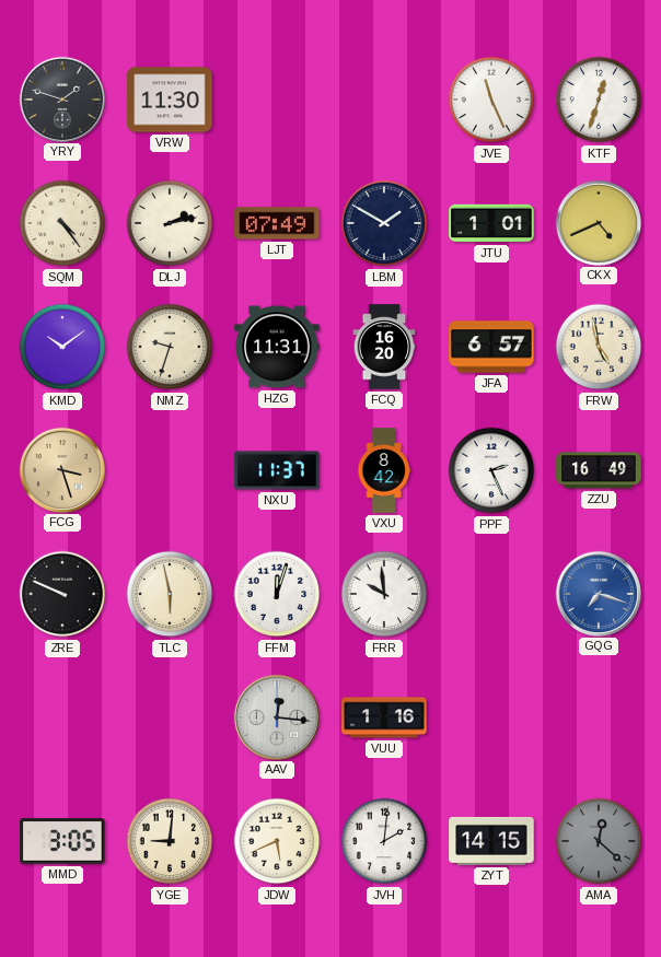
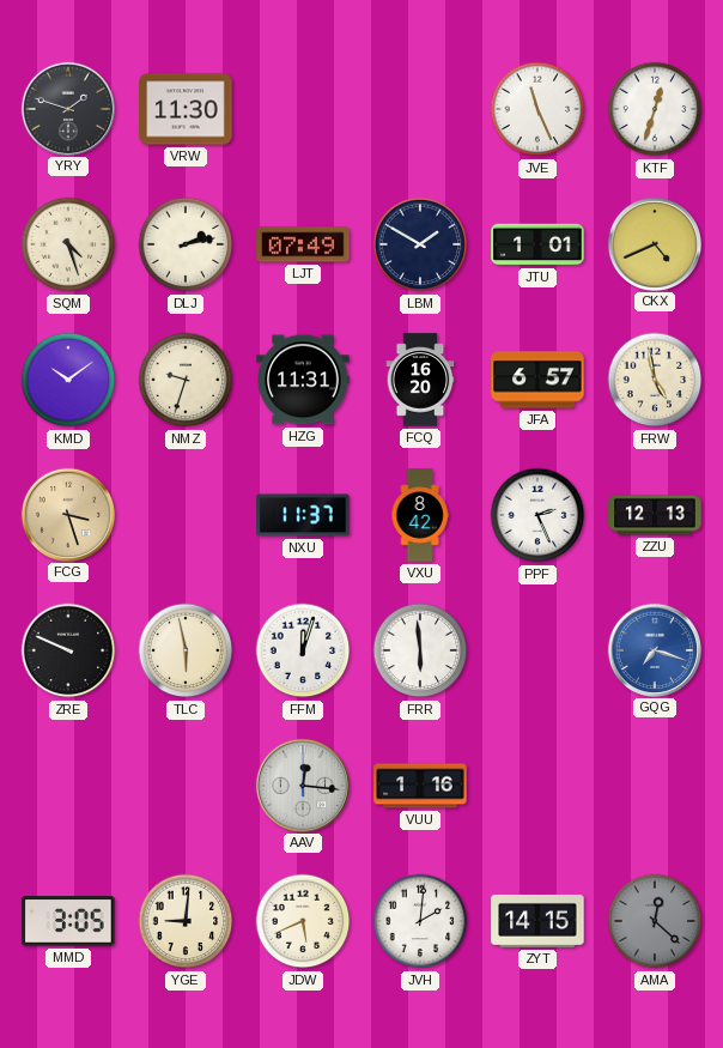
SQM: 4:24 -> 4:27
ZZU: 16:49 -> 12:13
FRR: 9:59 -> 5:59
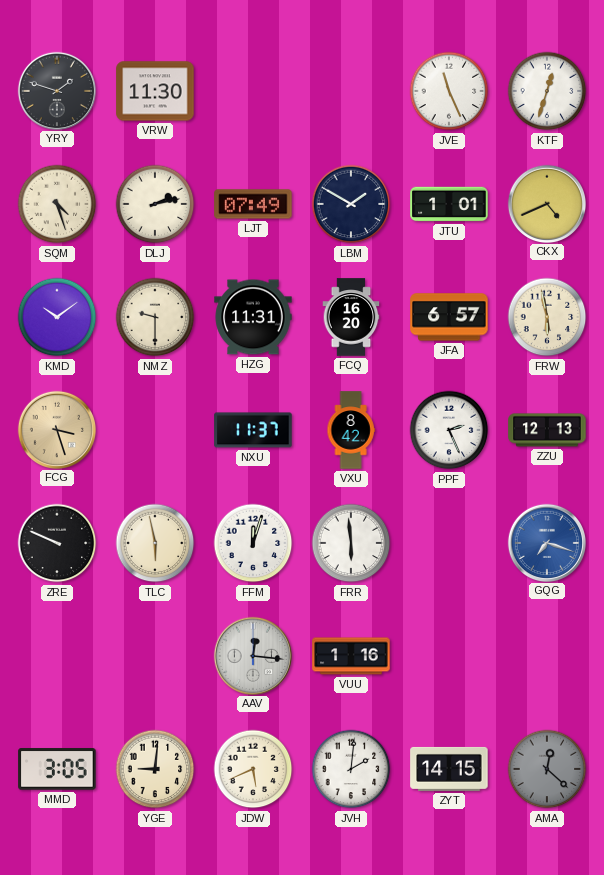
NMZ: 9:33 -> 9:30
FRW: 4:58 -> 5:58
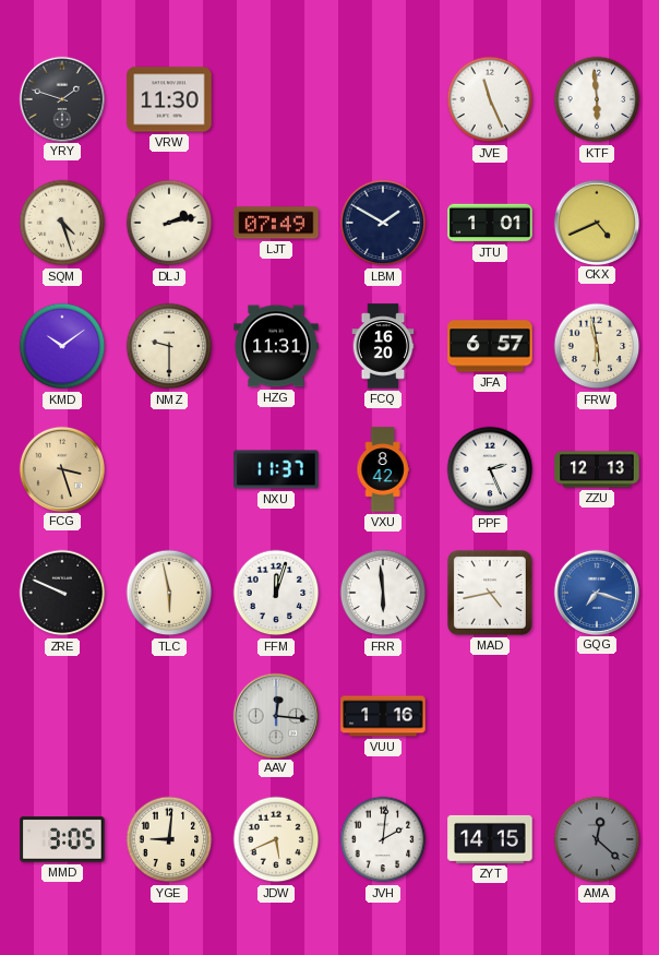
KTF: 12:33 -> 5:59
MAD: none -> 4:43
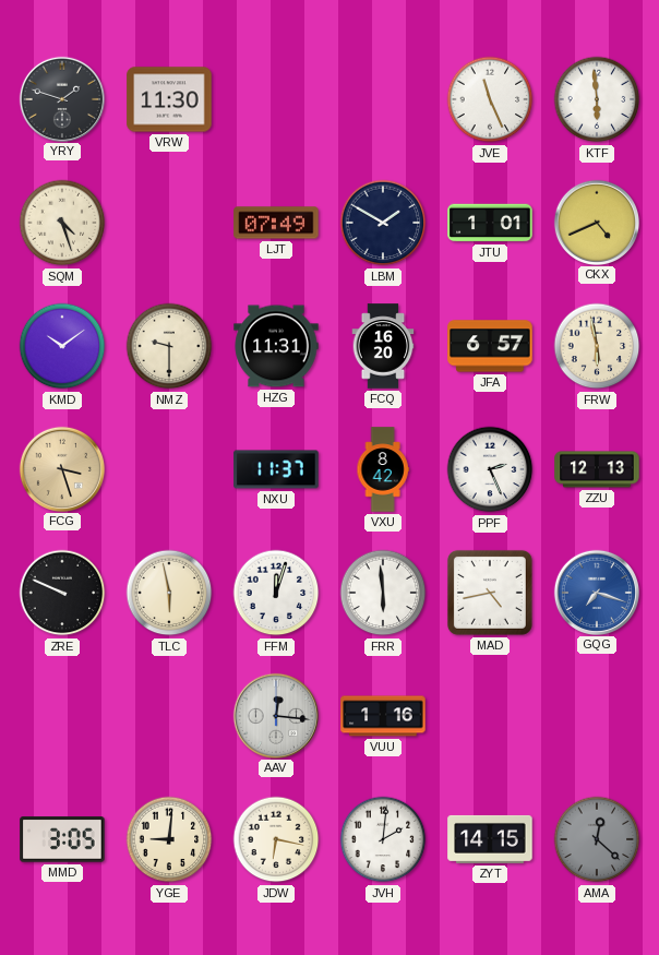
DLJ: 2:13 -> none
JDW: 5:41 -> 6:17
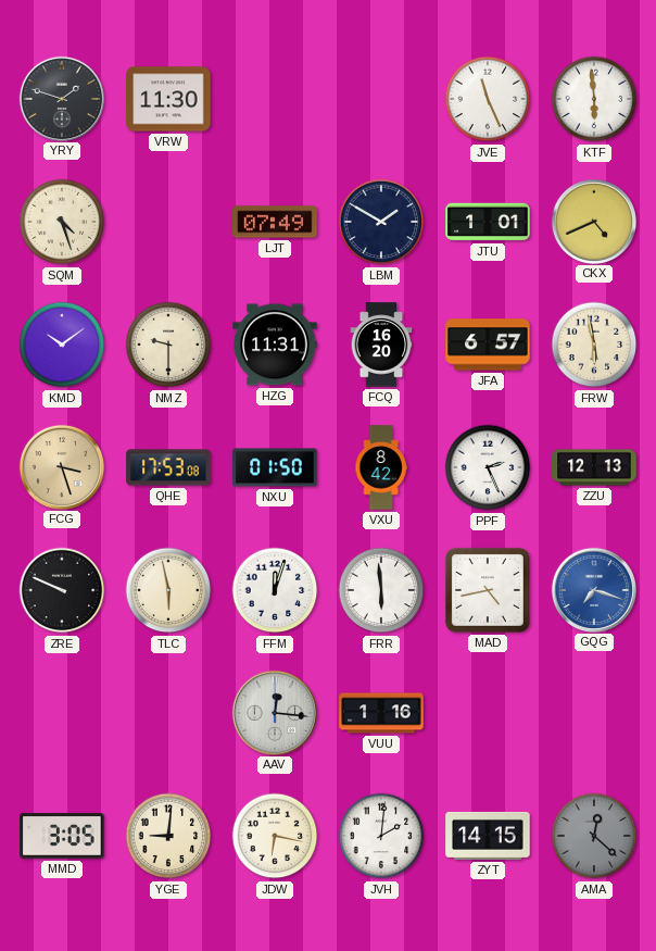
QHE: none -> 17:53
NXU: 11:37 -> 01:50
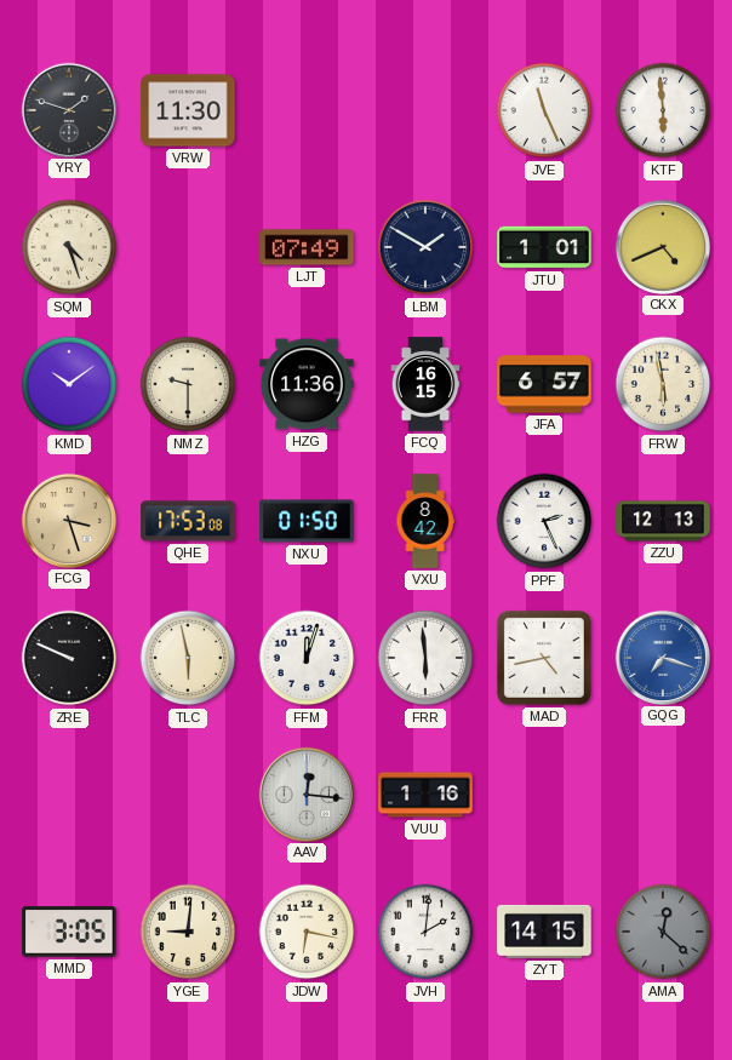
HZG: 11:31 -> 11:36
FCQ: 16:20 -> 16:15
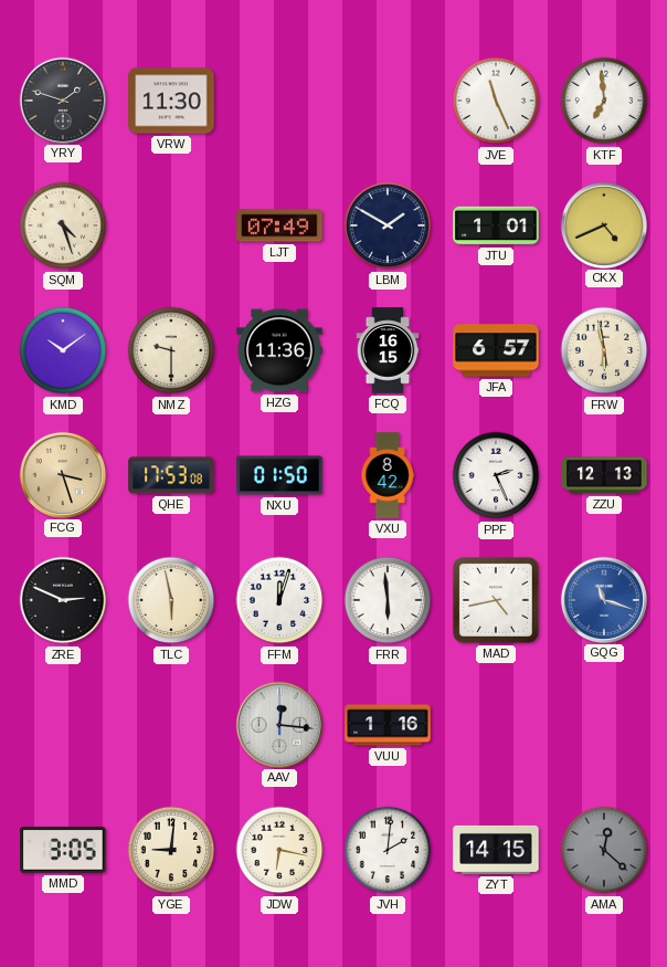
KTF: 5:59 -> 6:59
ZRE: 9:49 -> 2:49
GQG: 7:18 -> 11:18
